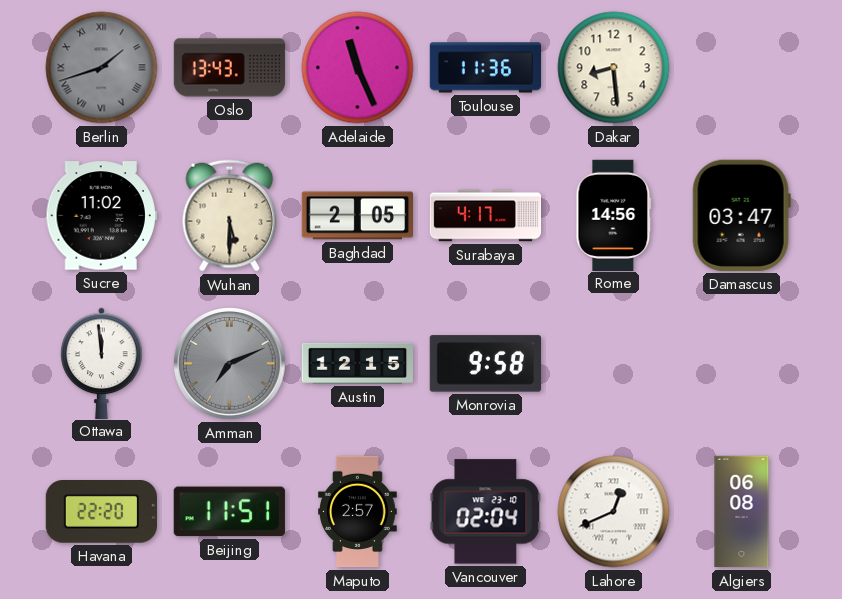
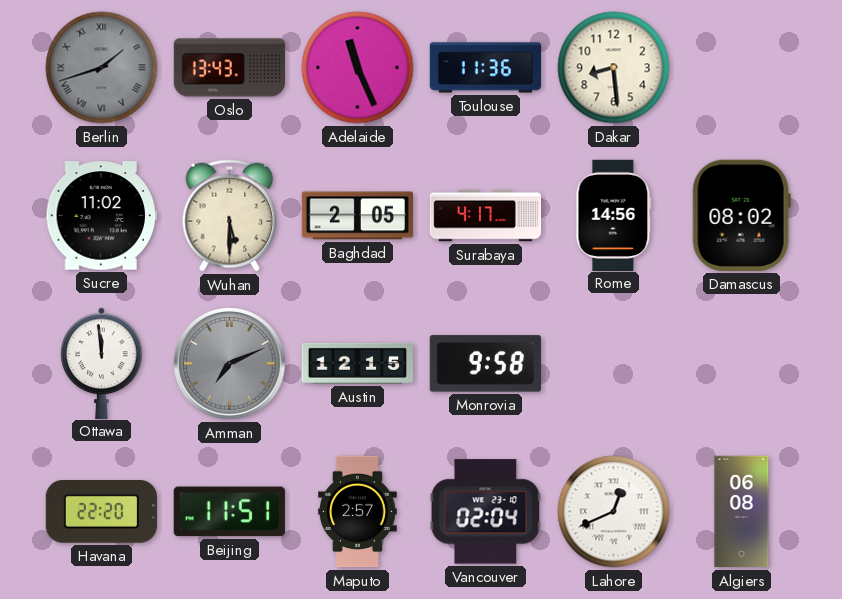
Damascus: 03:47 -> 08:02
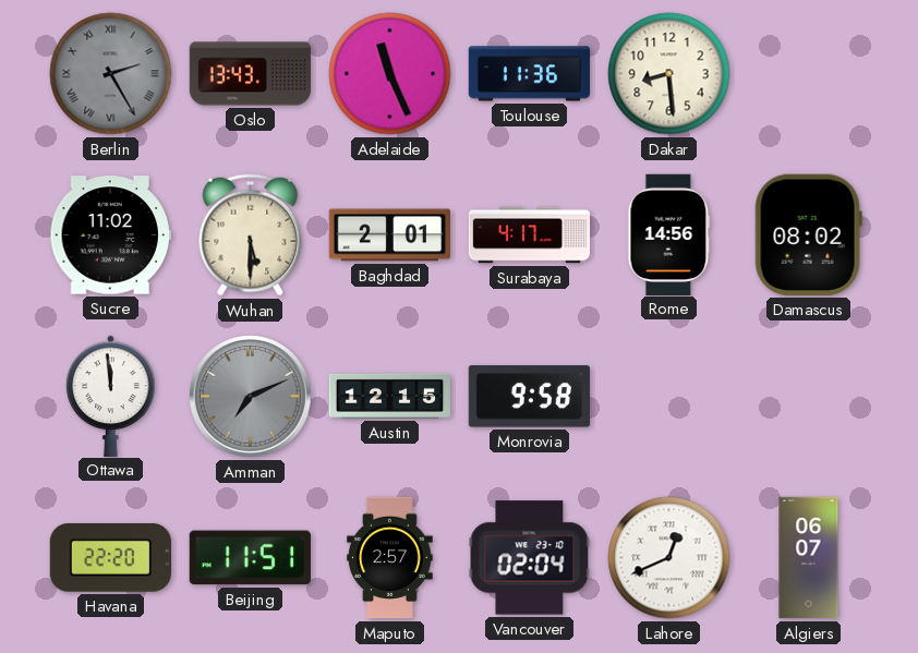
Berlin: 1:42 -> 2:25
Baghdad: 2:05 -> 2:01
Algiers: 06:08 -> 06:07
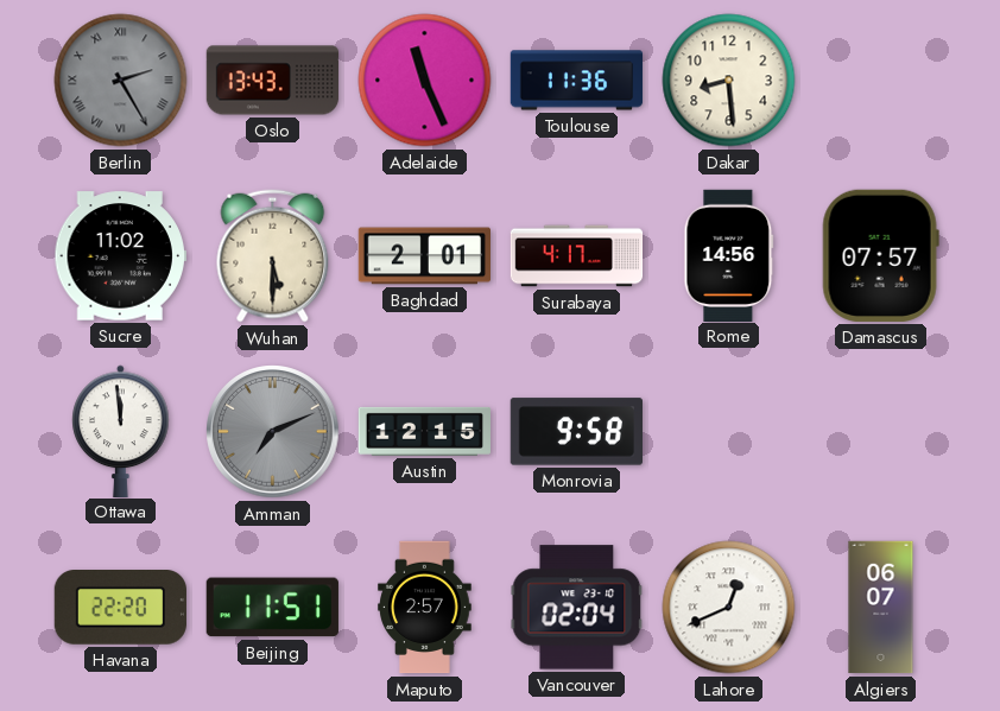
Damascus: 08:02 -> 07:57
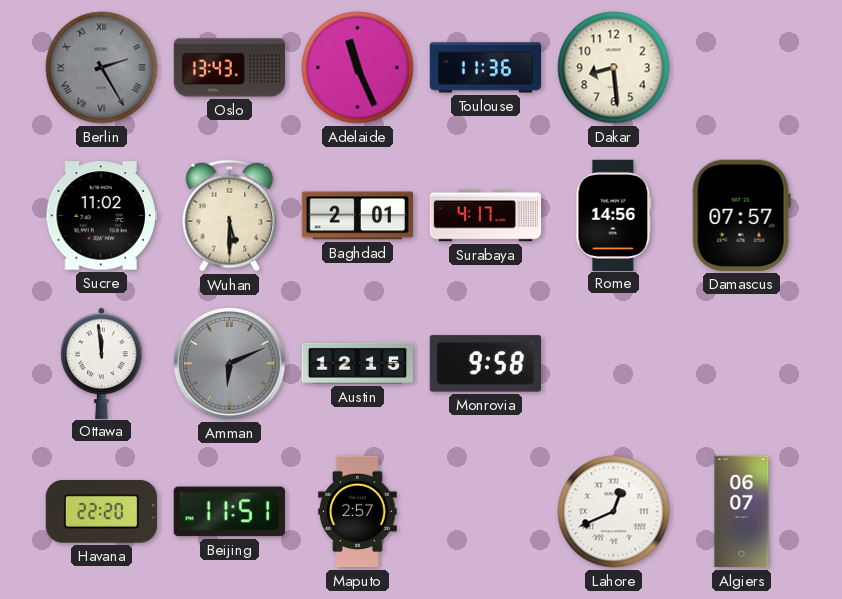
Amman: 7:11 -> 6:11
Vancouver: 02:04 -> none
